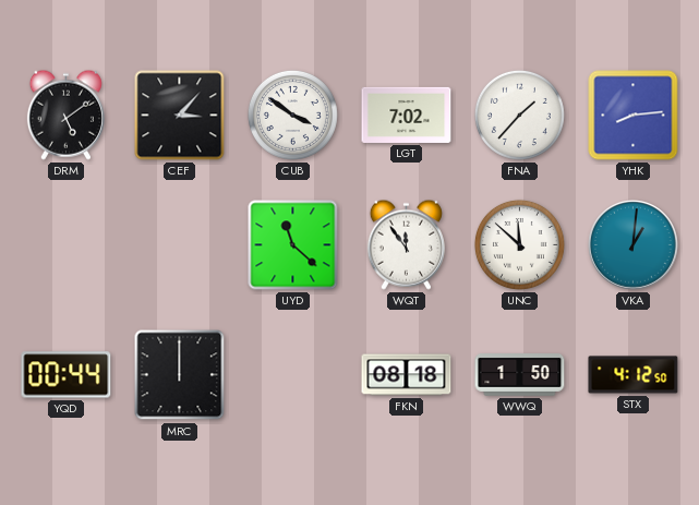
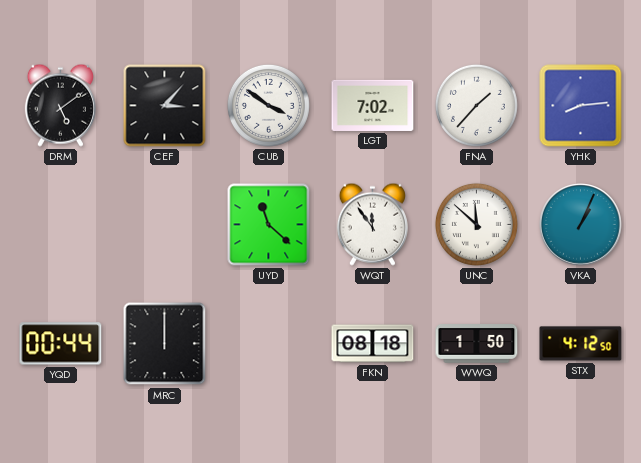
VKA: 1:01 -> 1:04
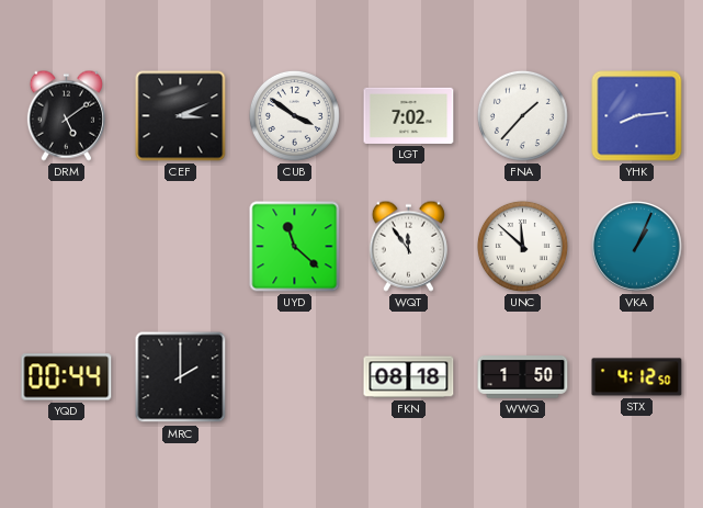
CEF: 3:07 -> 3:11
MRC: 12:00 -> 2:00
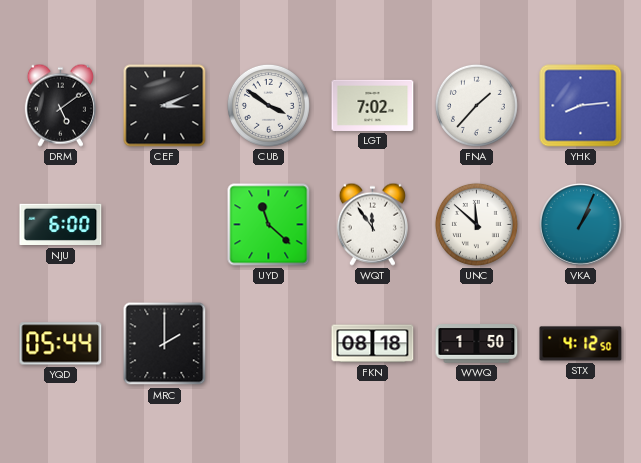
NJU: none -> 6:00
YQD: 00:44 -> 05:44
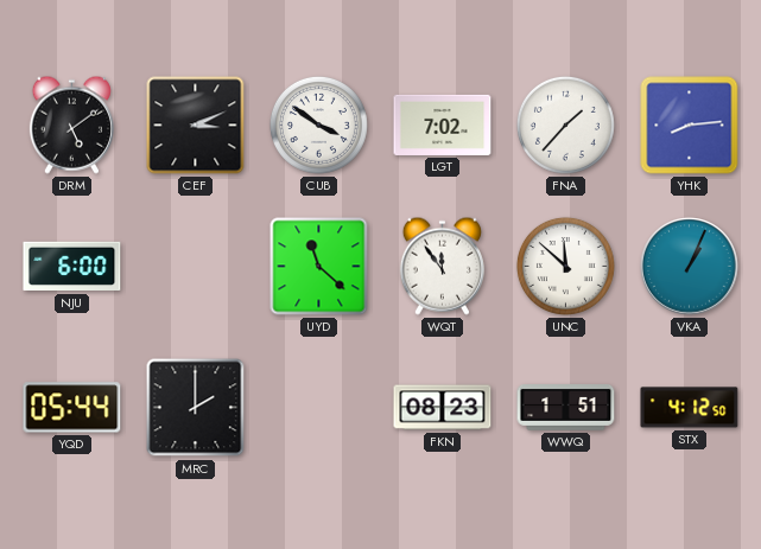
FKN: 08:18 -> 08:23
WWQ: 1:50 -> 1:51
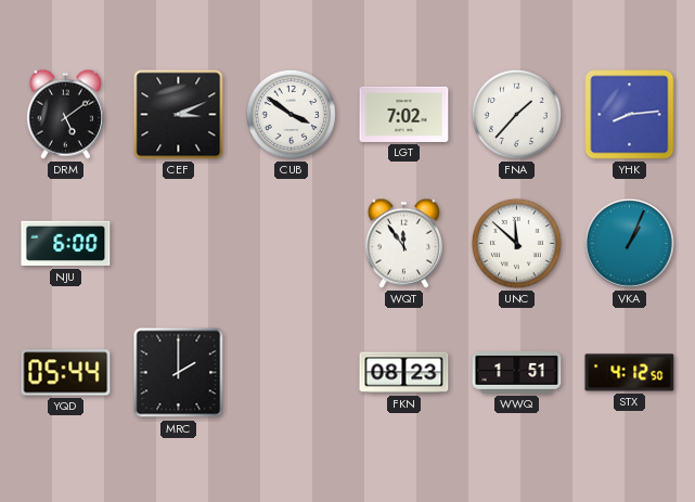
UYD: 11:22 -> none
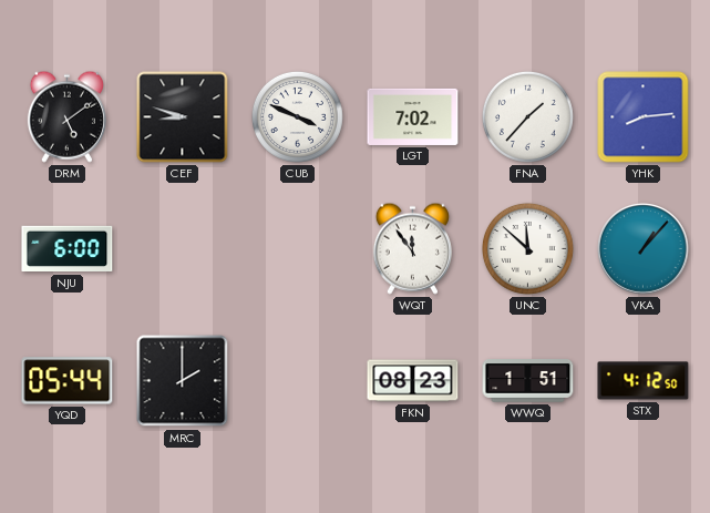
CEF: 3:11 -> 8:48
CUB: 3:51 -> 3:49
VKA: 1:04 -> 1:07
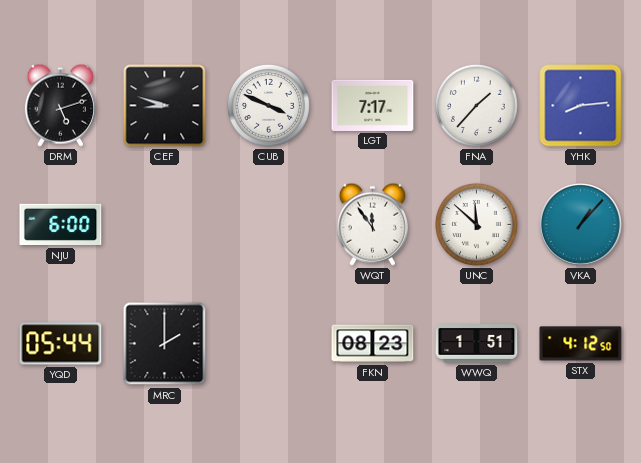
DRM: 5:09 -> 5:12
LGT: 7:02 -> 7:17
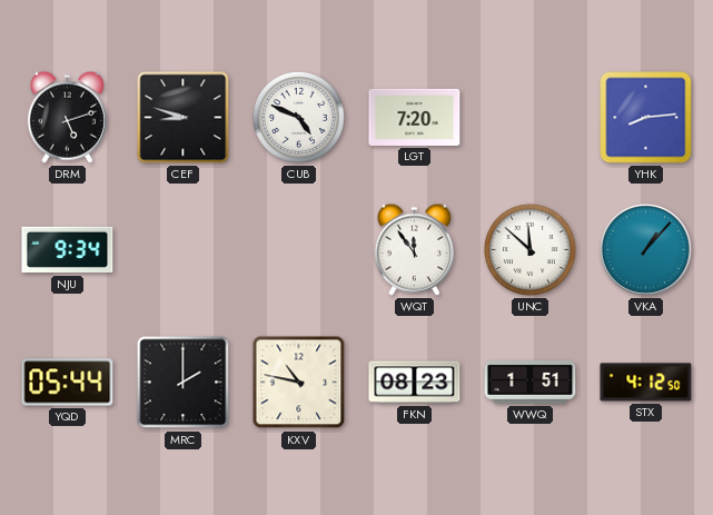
CUB: 3:49 -> 4:49
LGT: 7:17 -> 7:20
FNA: 1:37 -> none
NJU: 6:00 -> 9:34
KXV: none -> 10:47
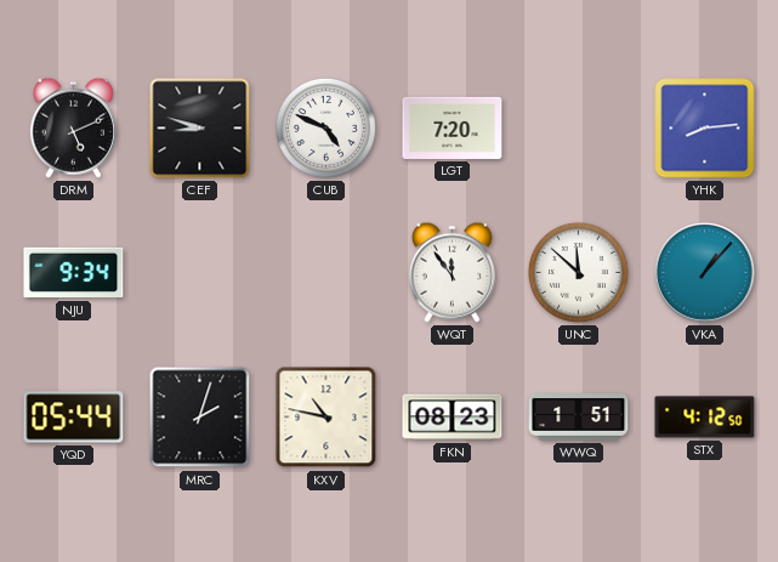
DRM: 5:12 -> 5:11
MRC: 2:00 -> 2:03
